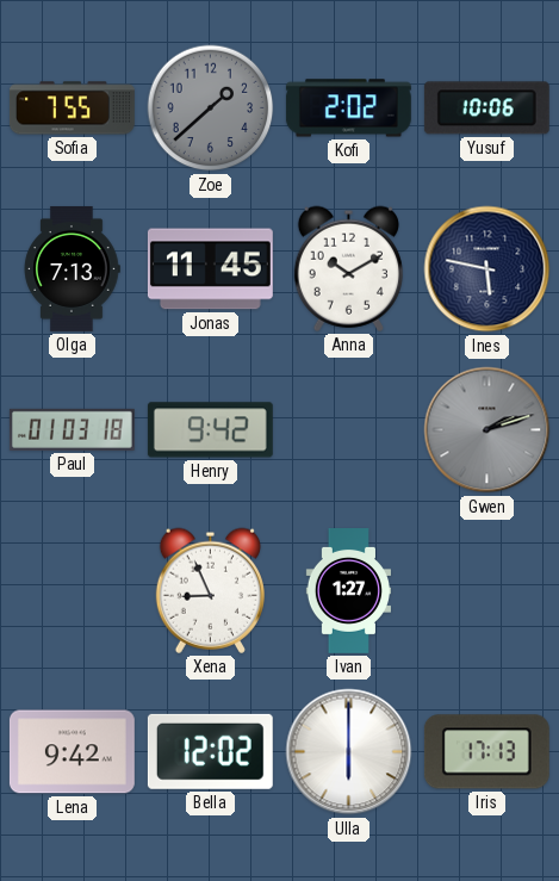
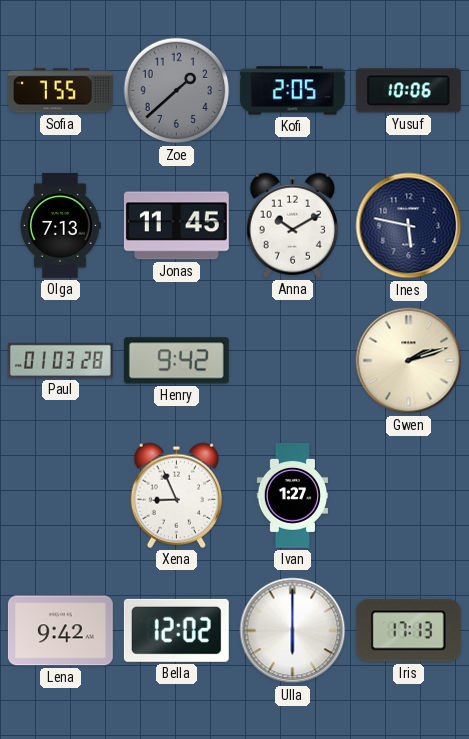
Kofi: 2:02 -> 2:05
Paul: 01:03:18 -> 01:03:28
Gwen dial: grey -> cream
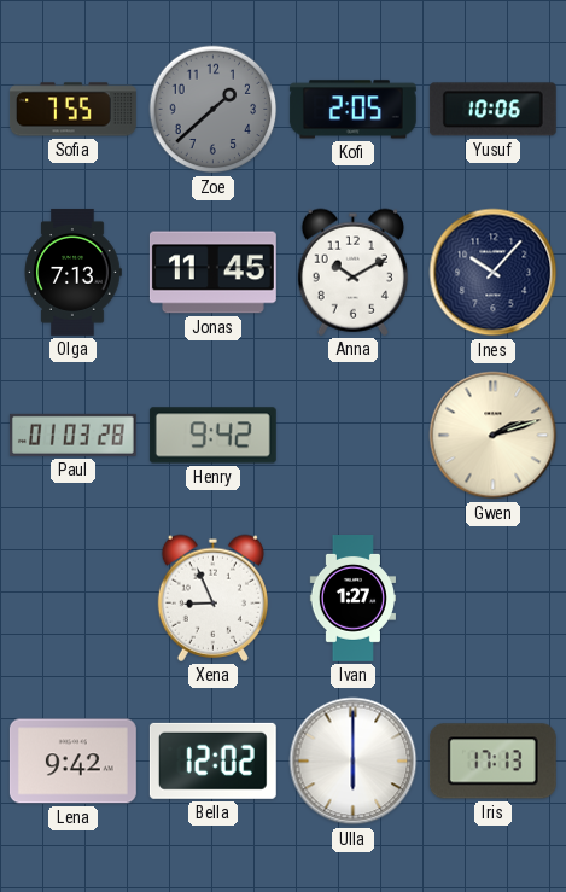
Ines: 5:47 -> 10:07
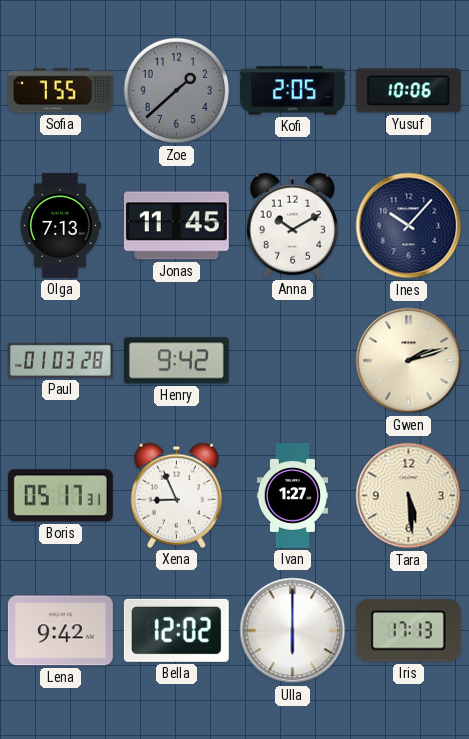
Boris: none -> 05:17
Tara: none -> 5:29
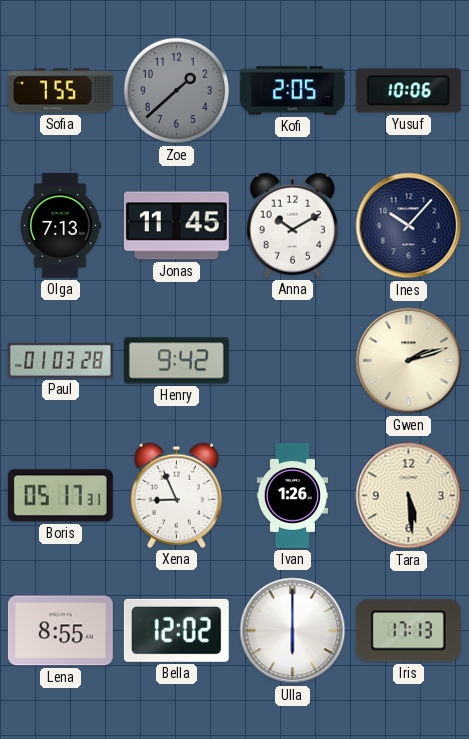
Ivan: 1:27 -> 1:26
Lena: 9:42 -> 8:55
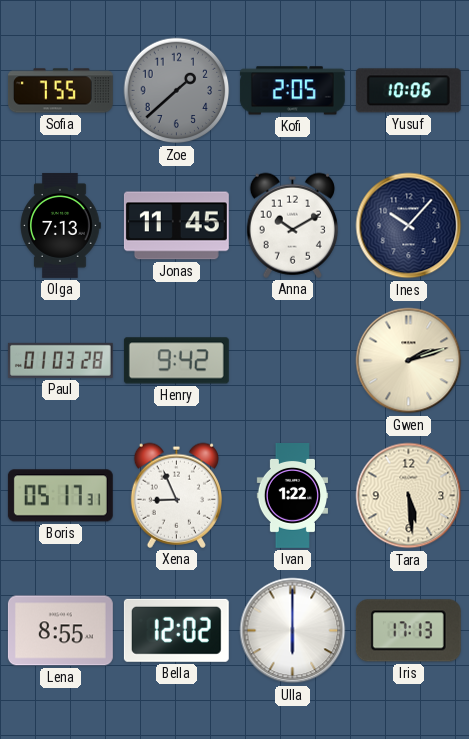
Ivan: 1:26 -> 1:22
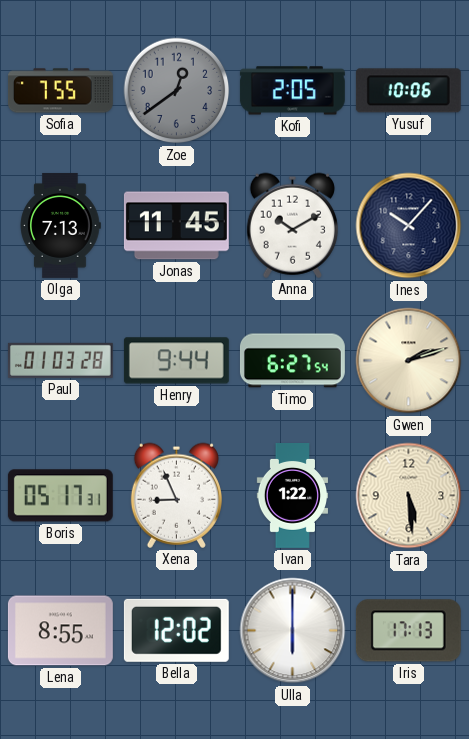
Zoe: 1:38 -> 12:39
Henry: 9:42 -> 9:44
Timo: none -> 6:27
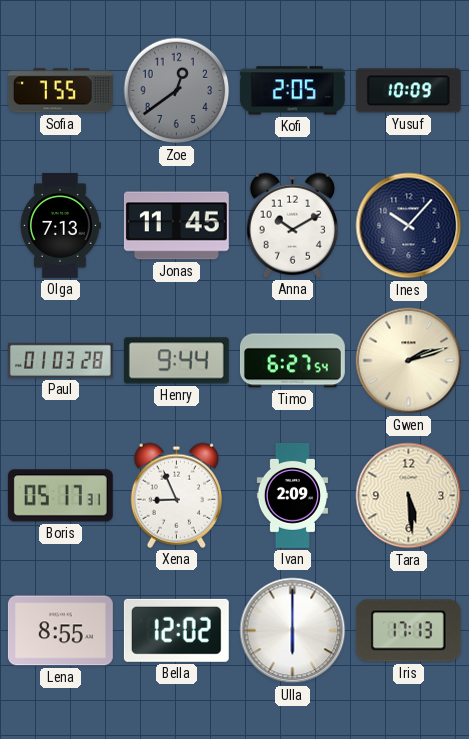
Yusuf: 10:06 -> 10:09
Ivan: 1:22 -> 2:09
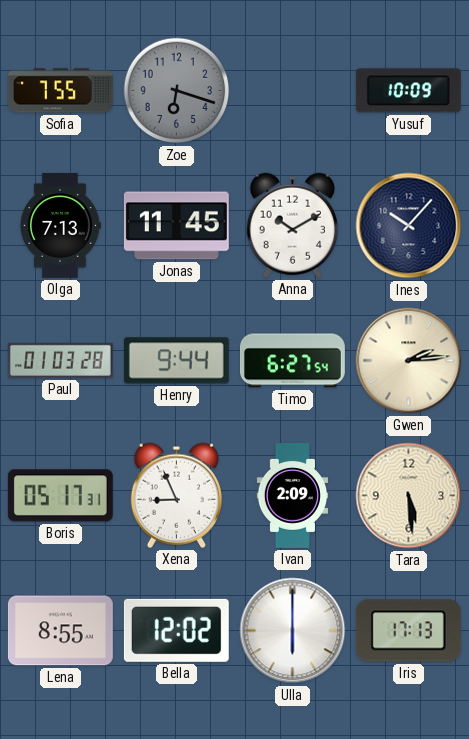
Zoe: 12:39 -> 6:18
Kofi: 2:05 -> none
Gwen: 2:12 -> 2:14
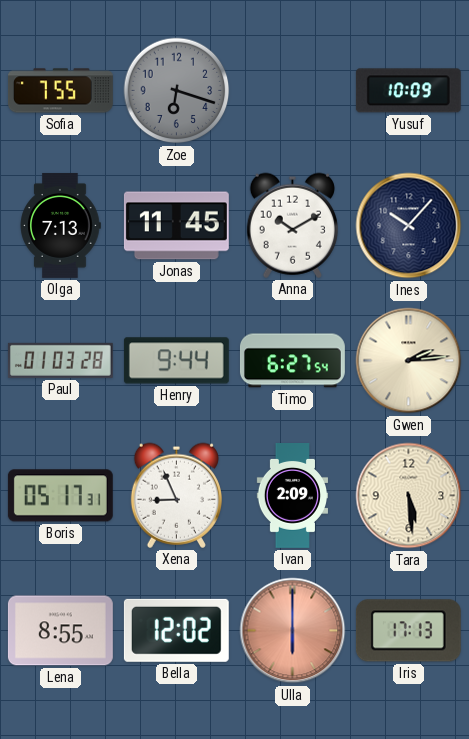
Ulla dial: white -> salmon
